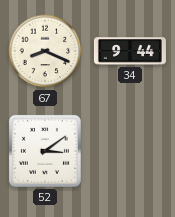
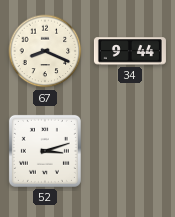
52: 3:09 -> 3:12
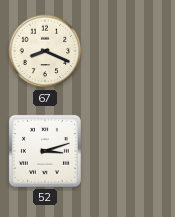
34: 9:44 -> none
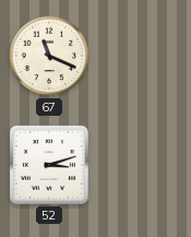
67: 8:19 -> 11:19
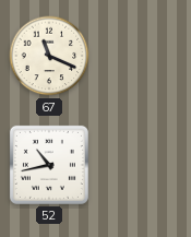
52: 3:12 -> 10:43
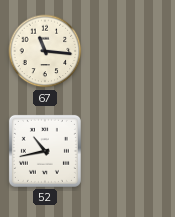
67: 11:19 -> 11:16
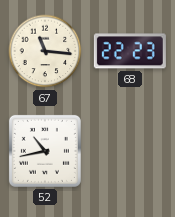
68: none -> 22:23
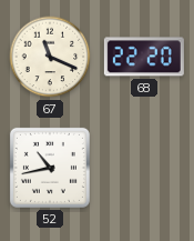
67: 11:16 -> 11:19
68: 22:23 -> 22:20
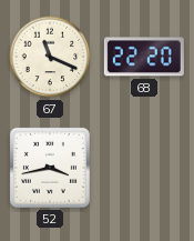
52: 10:43 -> 3:43
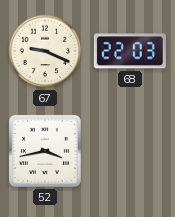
67: 11:19 -> 9:19
68: 22:20 -> 22:03
